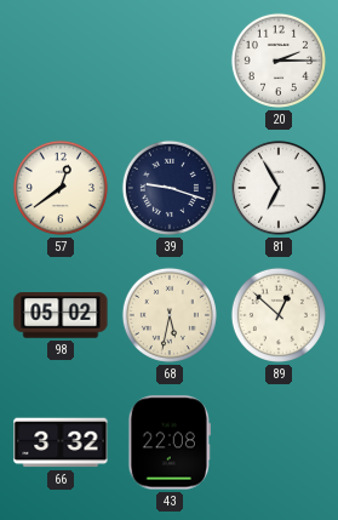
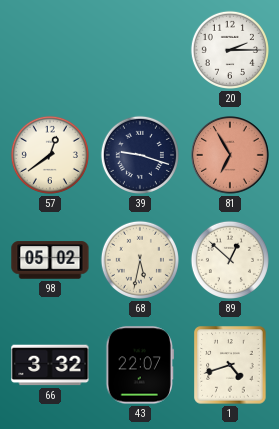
81 dial: white -> salmon
43: 22:08 -> 22:07
1: none -> 4:42
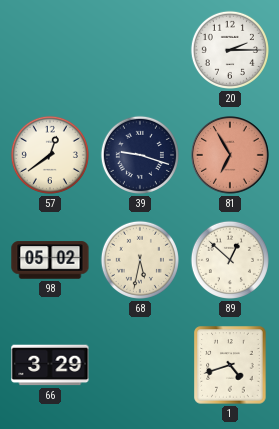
66: 3:32 -> 3:29
43: 22:07 -> none
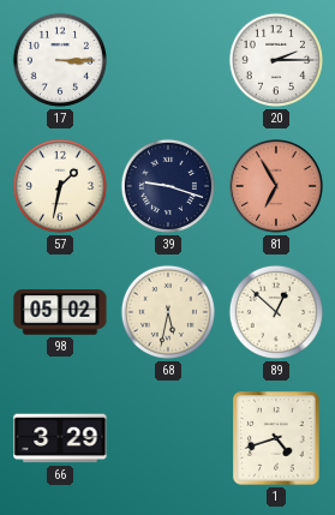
17: none -> 3:15
57: 12:39 -> 1:32
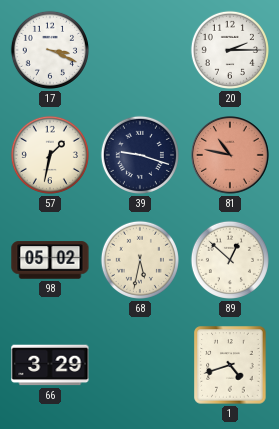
17: 3:15 -> 3:19
81: 6:55 -> 10:47
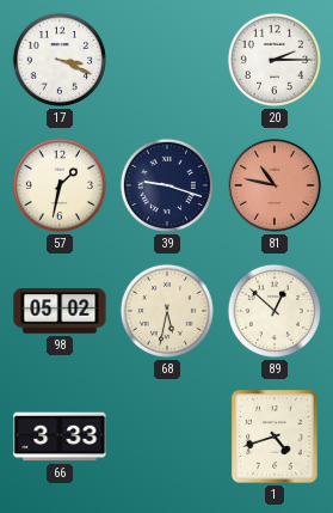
66: 3:29 -> 3:33
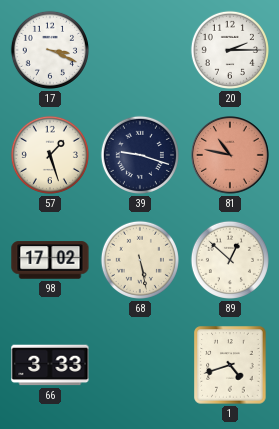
57: 1:32 -> 1:27
98: 05:02 -> 17:02
68: 5:32 -> 5:28
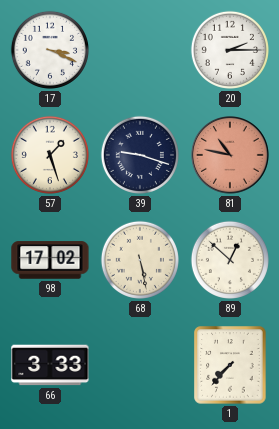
1: 4:42 -> 7:37
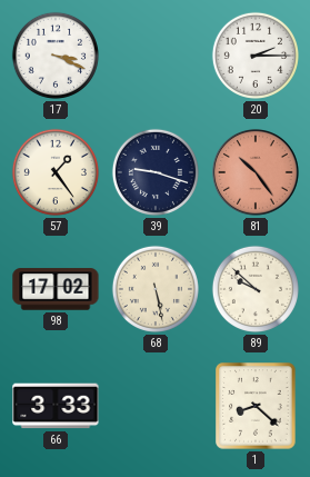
57: 1:27 -> 1:24
81: 10:47 -> 10:24
89: 12:52 -> 9:52
1: 7:37 -> 8:22
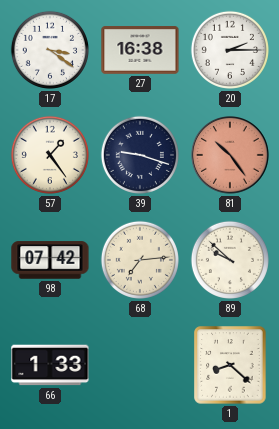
17: 3:19 -> 3:21
27: none -> 16:38
98: 17:02 -> 07:42
68: 5:28 -> 7:14
66: 3:33 -> 1:33
